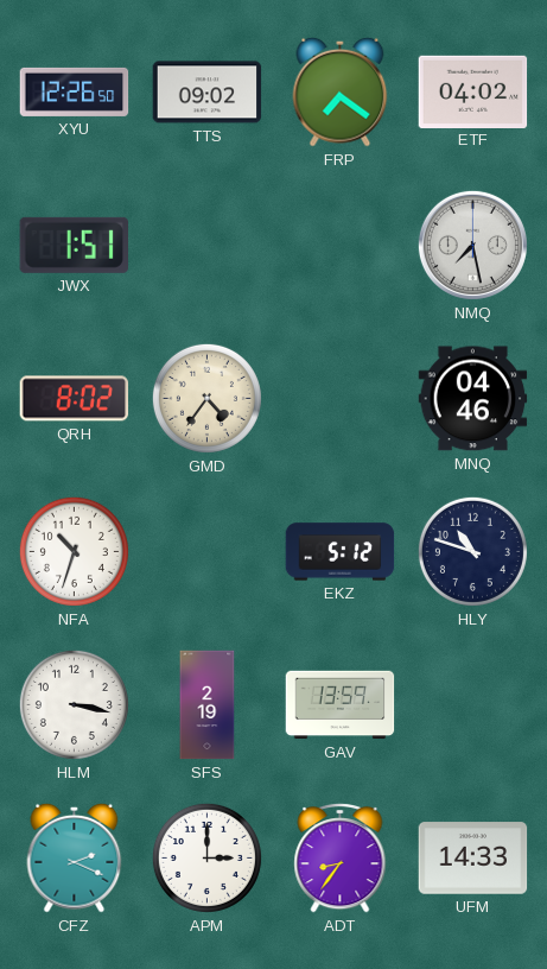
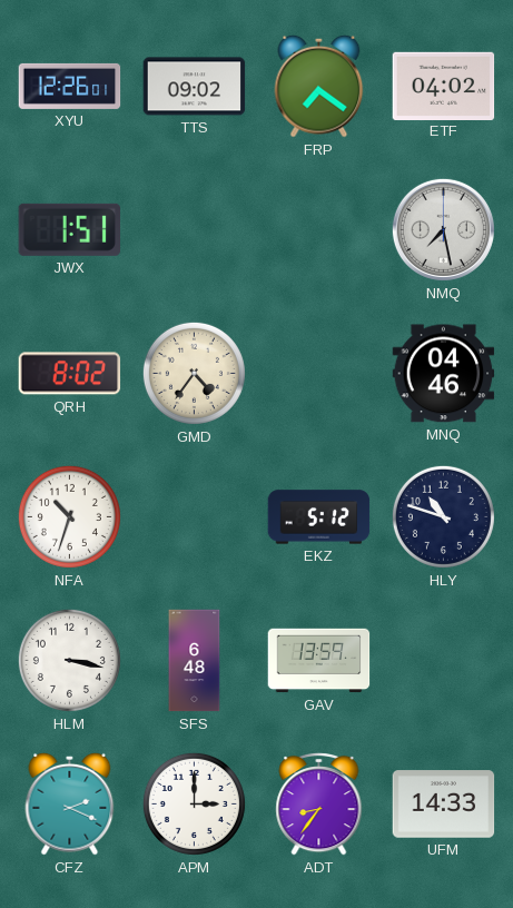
XYU: 12:26:50 -> 12:26:01
SFS: 2:19 -> 6:48
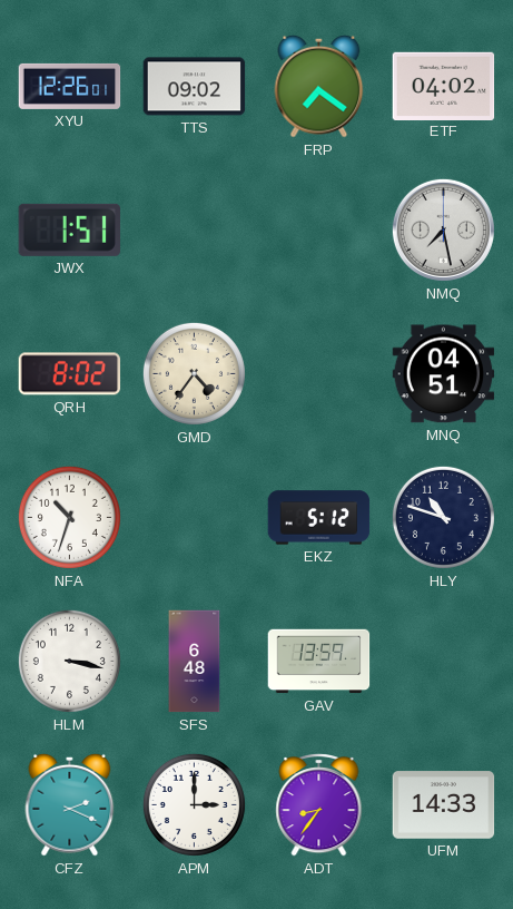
MNQ: 04:46 -> 04:51
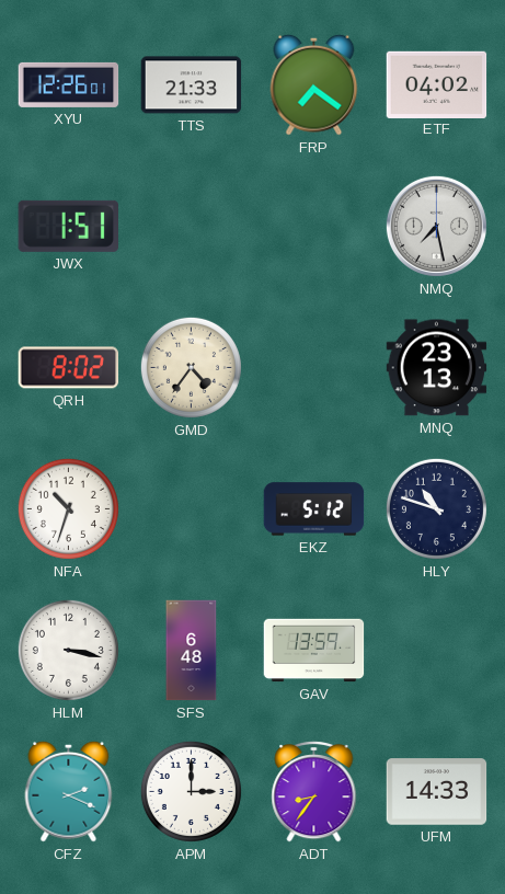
TTS: 09:02 -> 21:33
MNQ: 04:51 -> 23:13
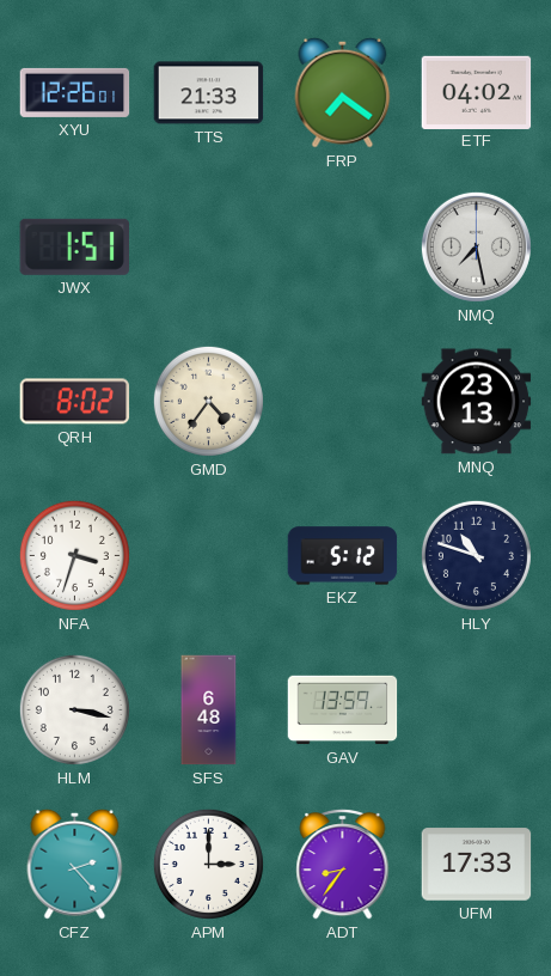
NFA: 10:33 -> 3:33
CFZ: 2:19 -> 2:23
UFM: 14:33 -> 17:33
